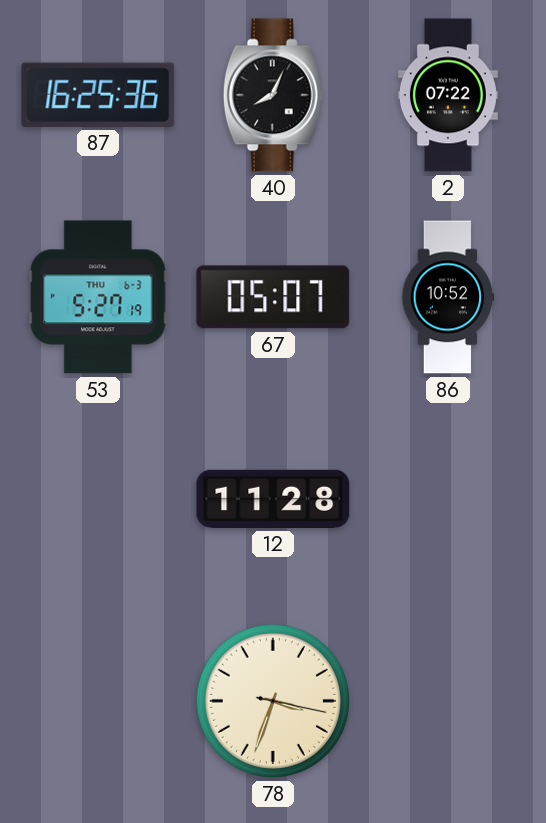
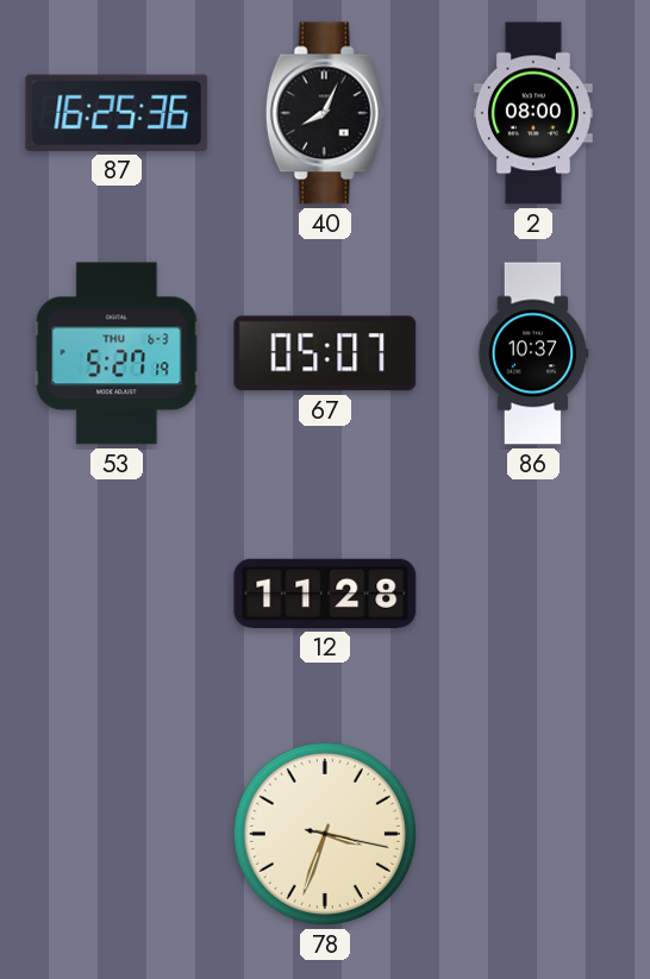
2: 07:22 -> 08:00
86: 10:52 -> 10:37
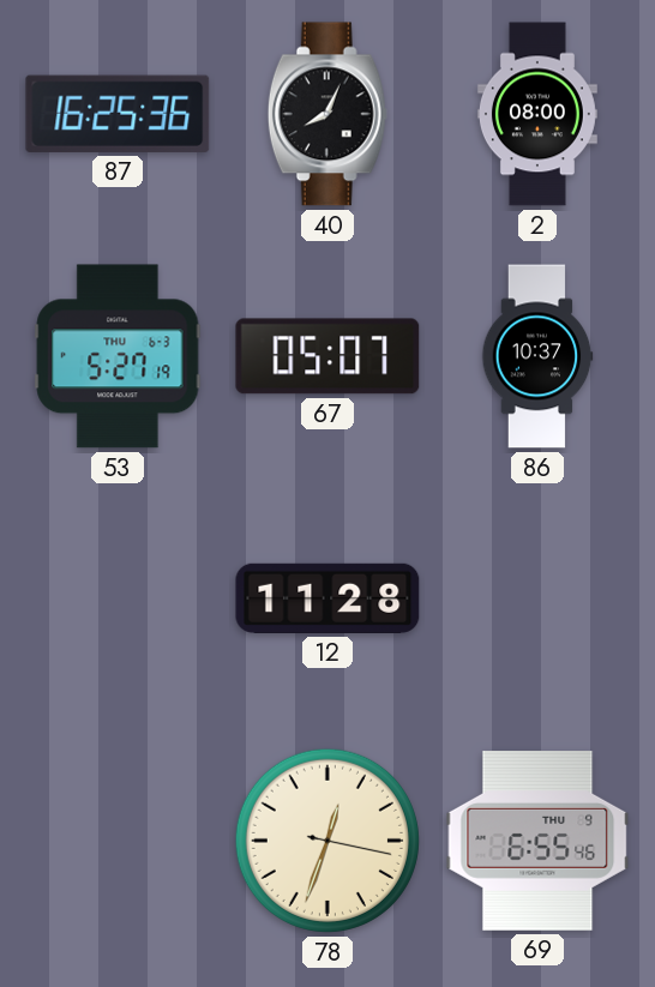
78: 3:33 -> 12:33
69: none -> 6:55
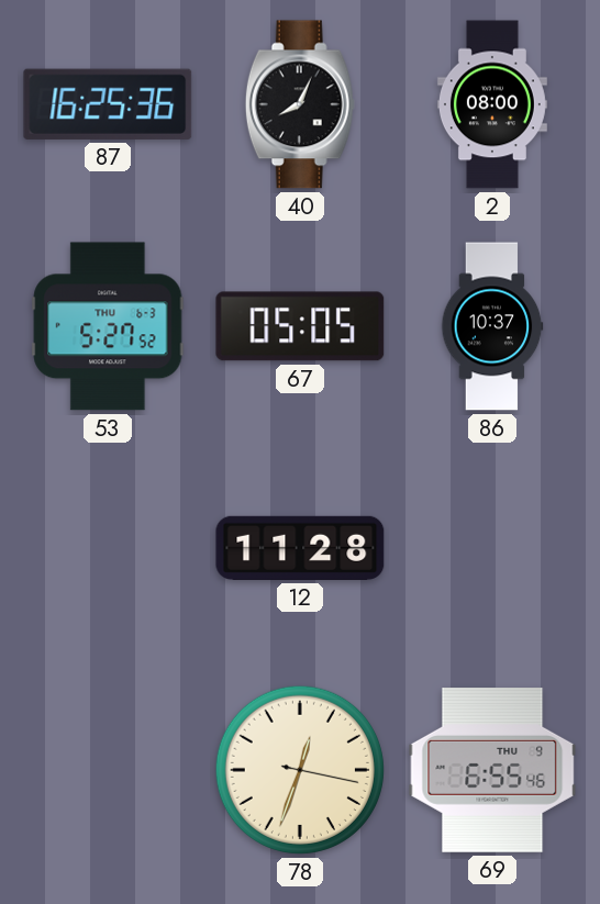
53: 5:27:19 -> 5:27:52
67: 05:07 -> 05:05
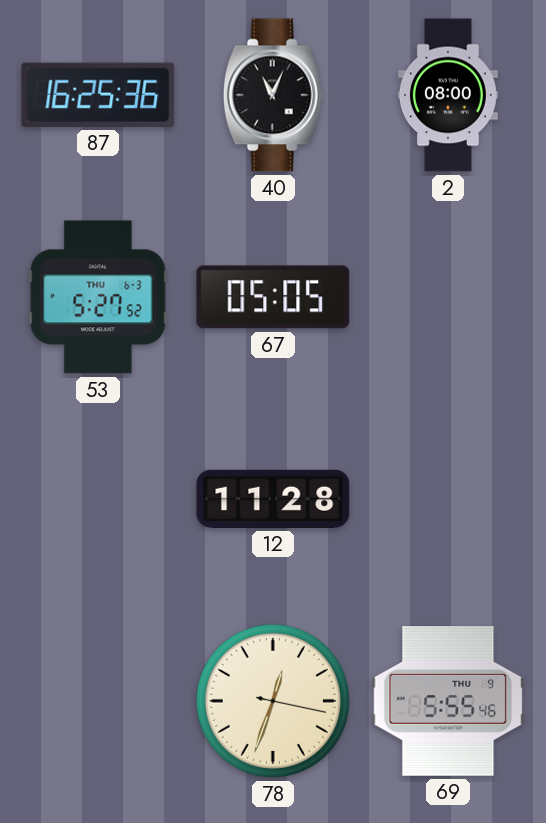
40: 8:04 -> 11:04
86: 10:37 -> none
69: 6:55 -> 5:55
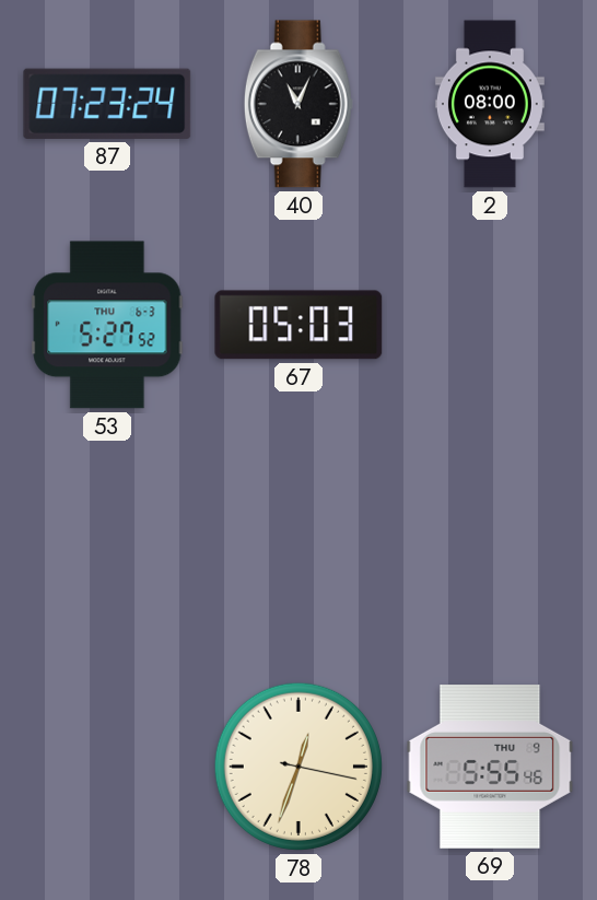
87: 16:25 -> 07:23
67: 05:05 -> 05:03
12: 11:28 -> none
